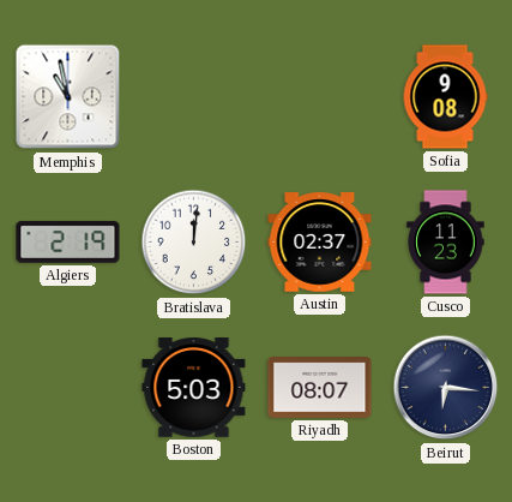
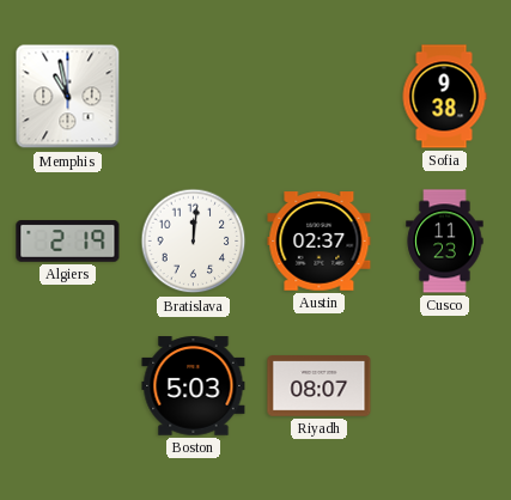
Sofia: 9:08 -> 9:38
Beirut: 6:16 -> none
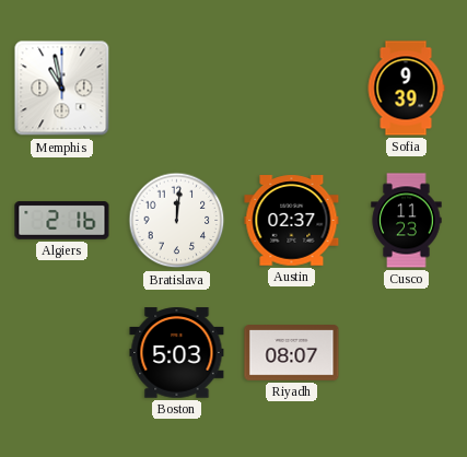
Sofia: 9:38 -> 9:39
Algiers: 2:19 -> 2:16
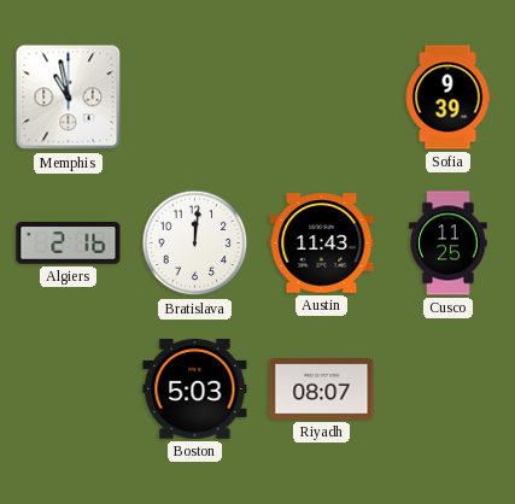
Austin: 02:37 -> 11:43
Cusco: 11:23 -> 11:25
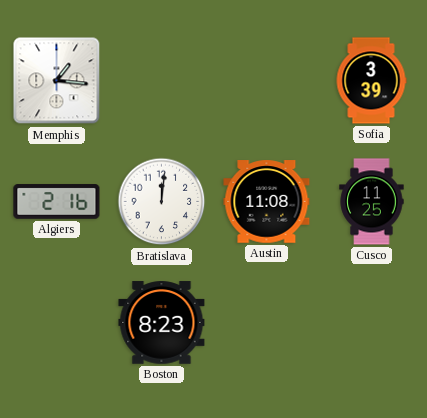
Memphis: 10:58 -> 1:16
Sofia: 9:39 -> 3:39
Austin: 11:43 -> 11:08
Boston: 5:03 -> 8:23
Riyadh: 08:07 -> none
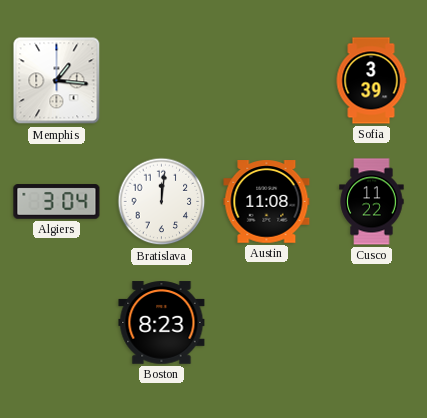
Algiers: 2:16 -> 3:04
Cusco: 11:25 -> 11:22
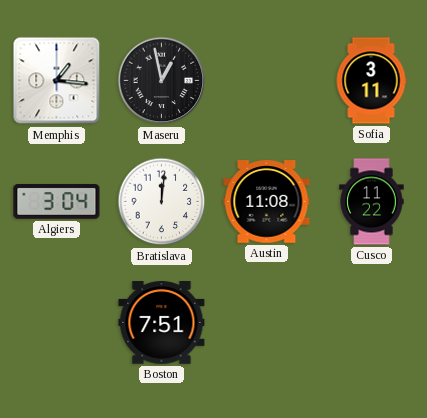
Maseru: none -> 12:58
Sofia: 3:39 -> 3:11
Boston: 8:23 -> 7:51
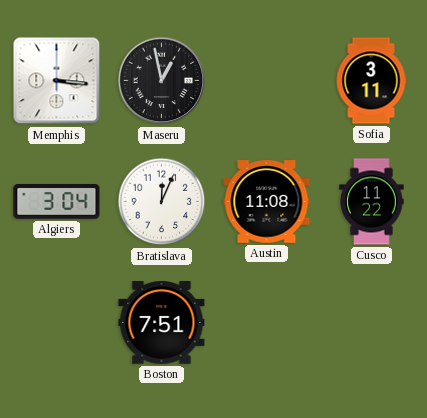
Memphis: 1:16 -> 3:16
Bratislava: 12:01 -> 12:04
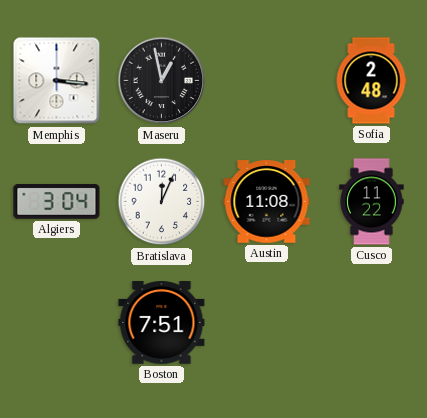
Sofia: 3:11 -> 2:48
